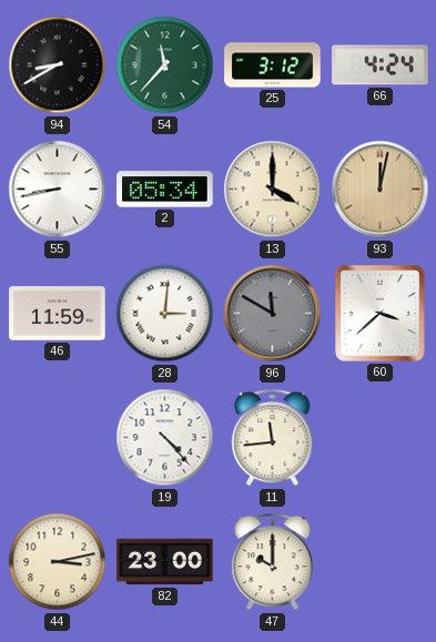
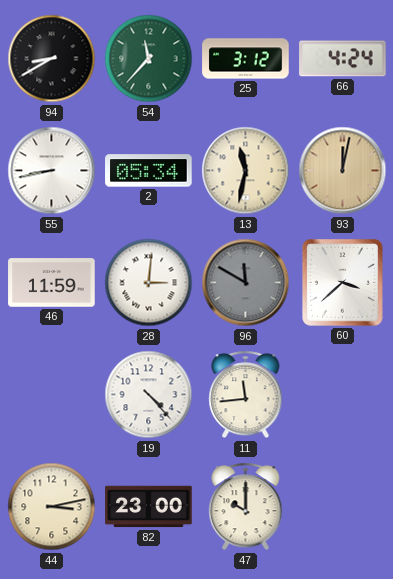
13: 4:00 -> 11:32
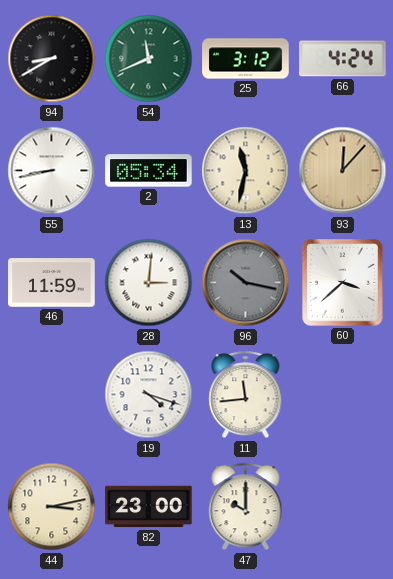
54: 11:37 -> 11:41
93: 12:02 -> 12:07
96: 11:50 -> 10:17
19: 4:23 -> 4:18
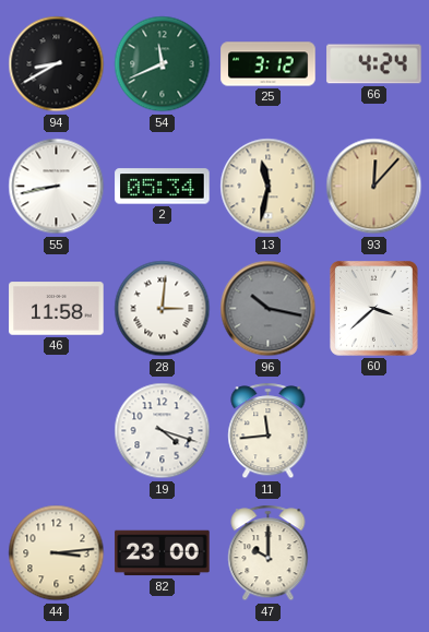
46: 11:59 -> 11:58
44: 3:13 -> 3:14
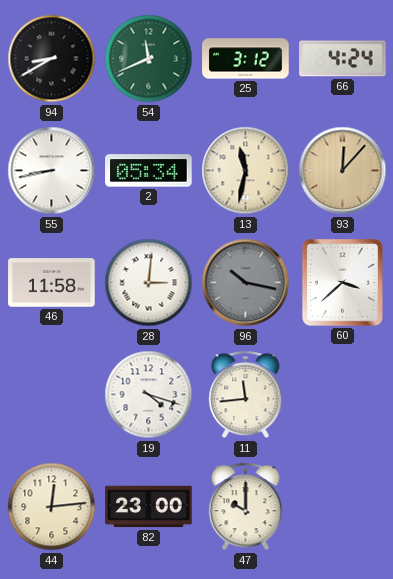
44: 3:14 -> 12:14
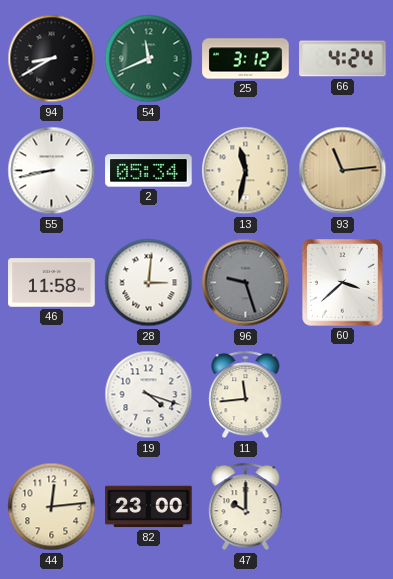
93: 12:07 -> 11:14
96: 10:17 -> 9:27
